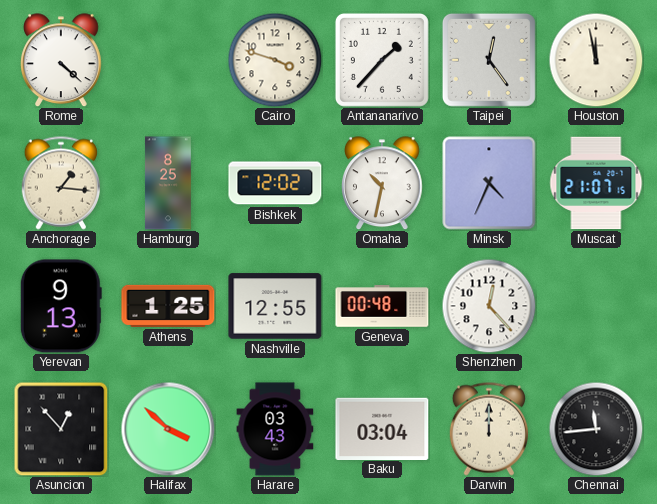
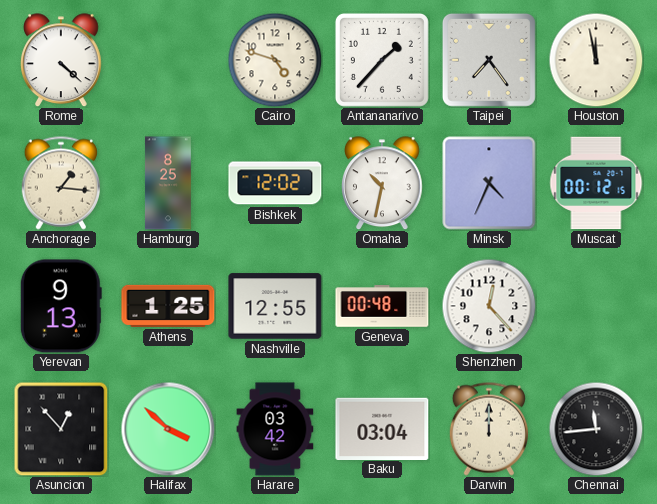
Cairo: 3:48 -> 4:48
Taipei: 12:24 -> 7:24
Muscat: 21:07 -> 00:12
Harare: 03:43 -> 03:42
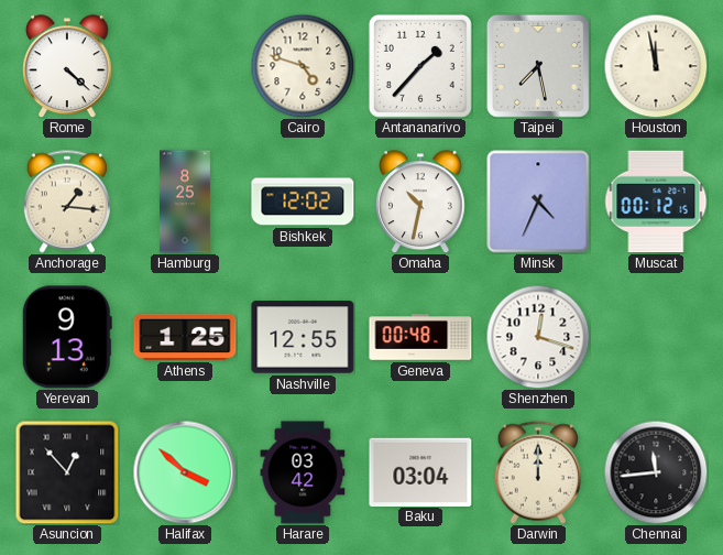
Taipei: 7:24 -> 7:28
Shenzhen: 12:23 -> 12:18
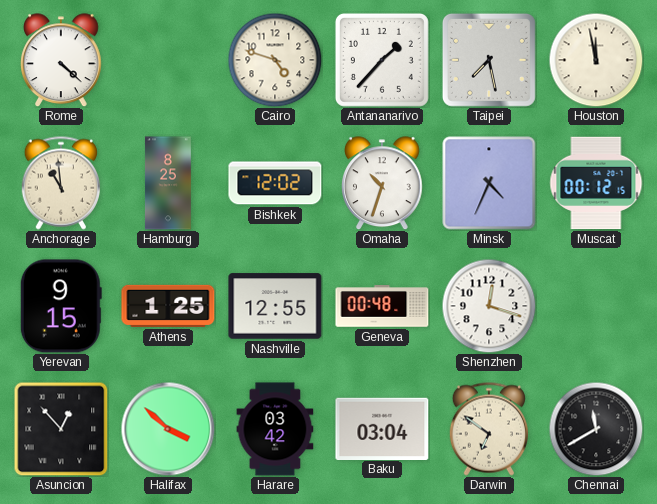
Anchorage: 1:16 -> 10:59
Omaha: 10:32 -> 10:33
Yerevan: 9:13 -> 9:15
Darwin: 12:00 -> 6:51
Chennai: 11:44 -> 11:40
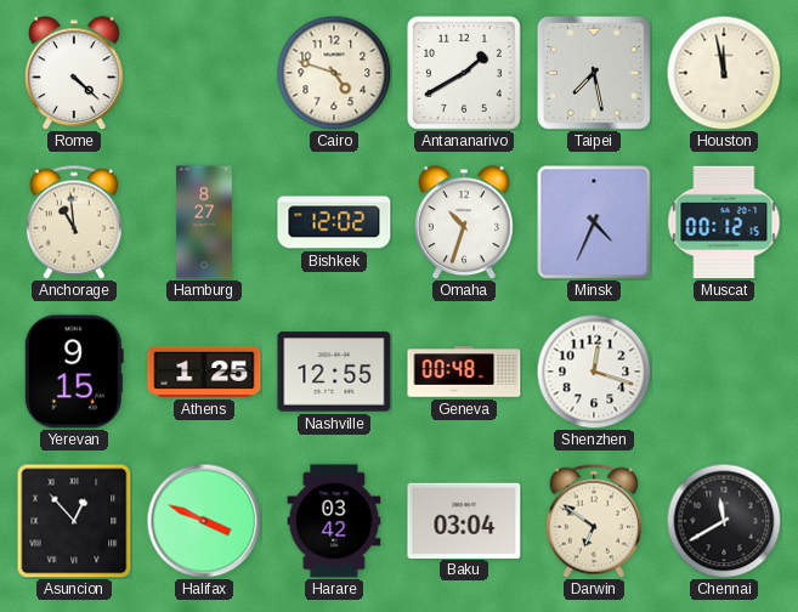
Antananarivo: 1:37 -> 1:40
Hamburg: 8:25 -> 8:27
Halifax: 3:52 -> 3:49
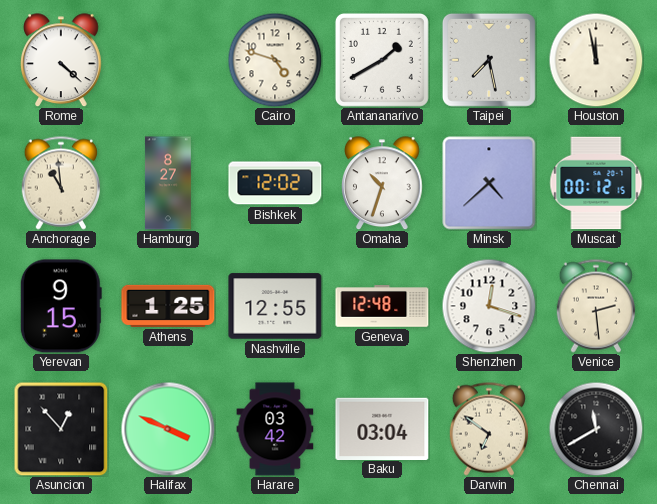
Minsk: 4:34 -> 4:38
Geneva: 00:48 -> 12:48
Venice: none -> 2:29
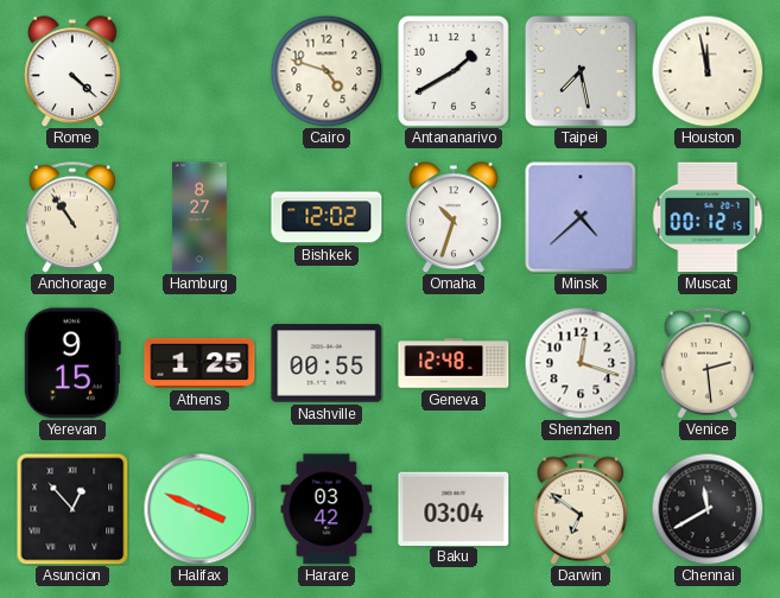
Anchorage: 10:59 -> 10:54
Nashville: 12:55 -> 00:55
